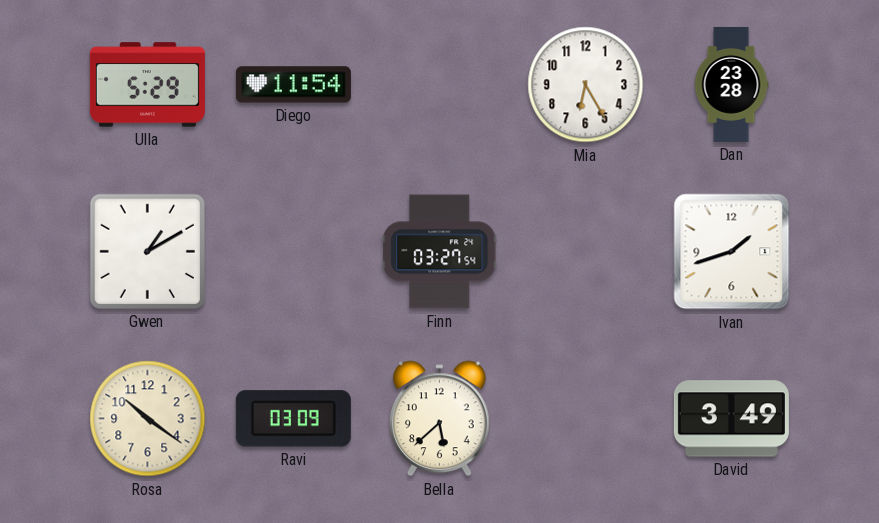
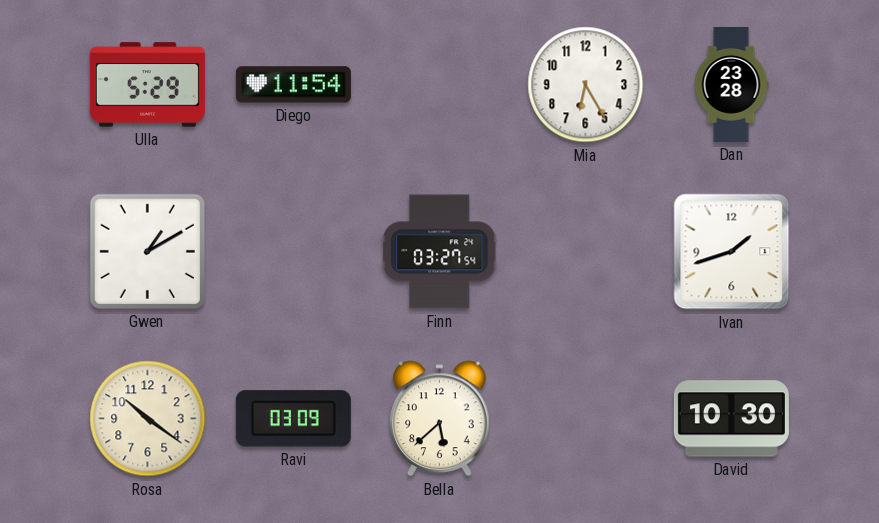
David: 3:49 -> 10:30
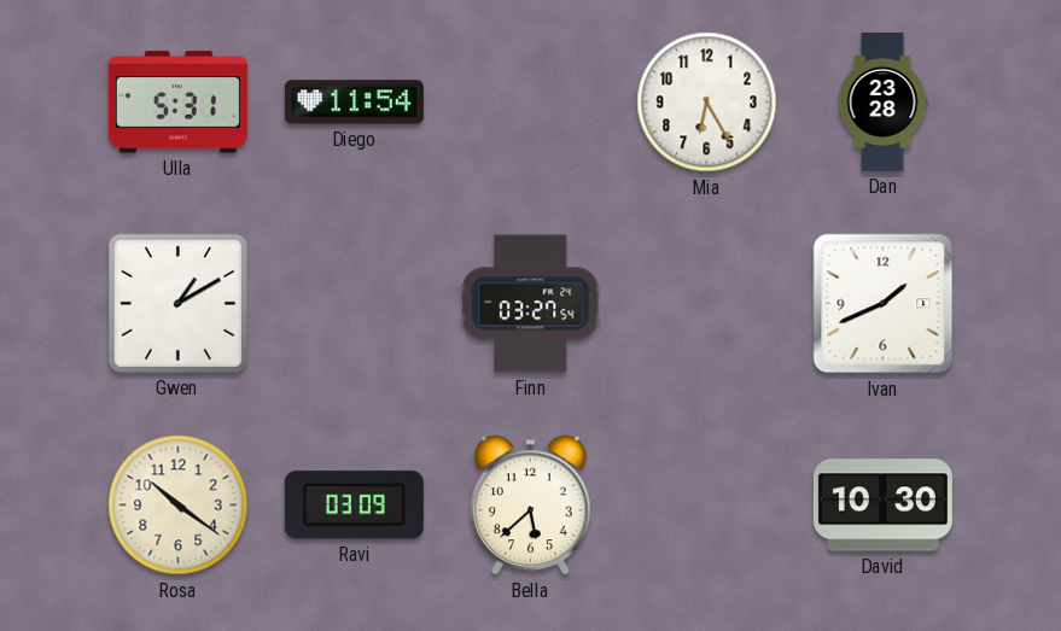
Ulla: 5:29 -> 5:31
Ivan: 1:42 -> 1:41
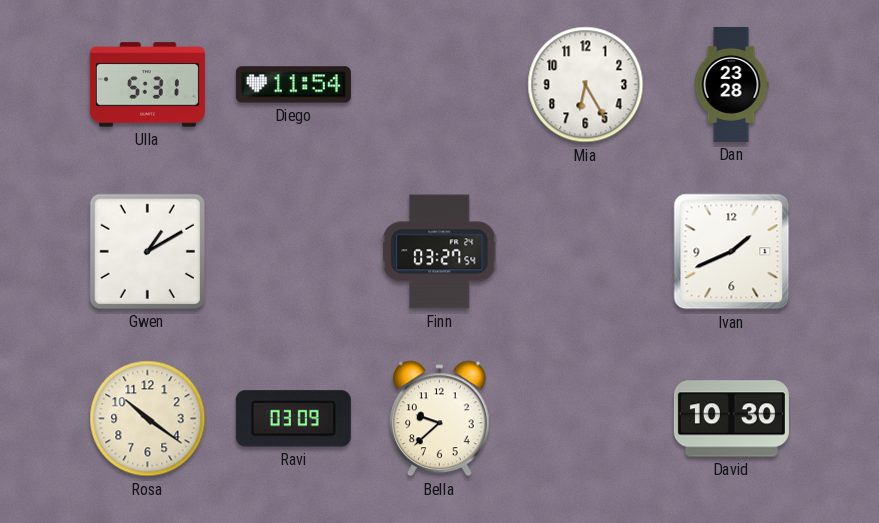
Bella: 5:38 -> 9:38
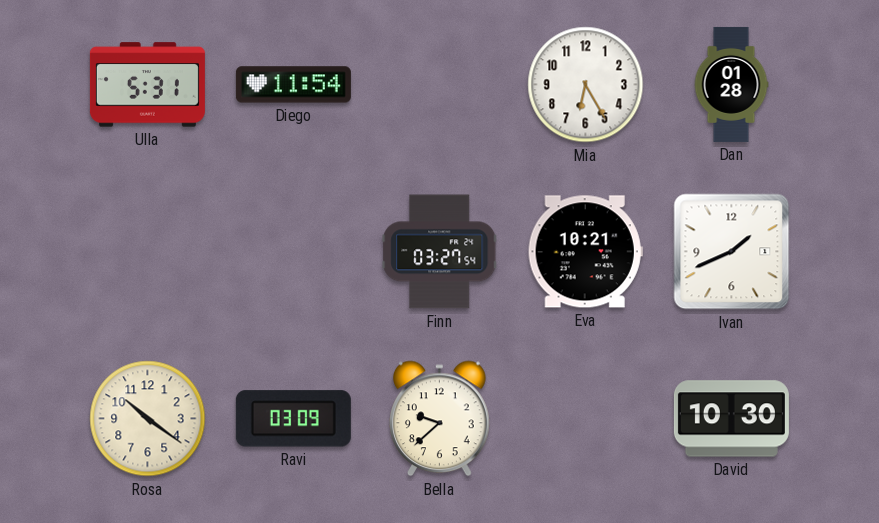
Dan: 23:28 -> 01:28
Gwen: 1:10 -> none
Eva: none -> 10:21
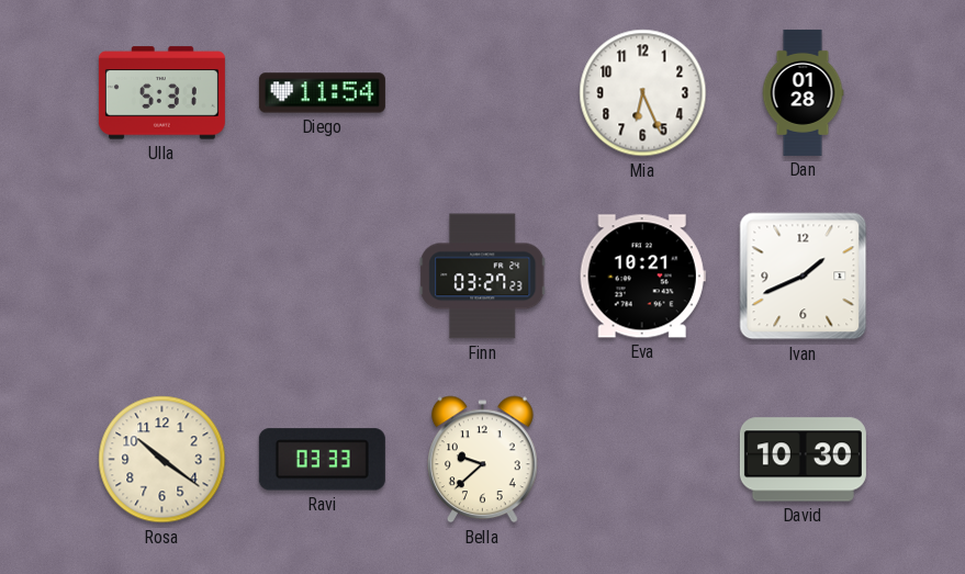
Mia: 6:25 -> 6:26
Finn: 03:27:54 -> 03:27:23
Ravi: 03:09 -> 03:33
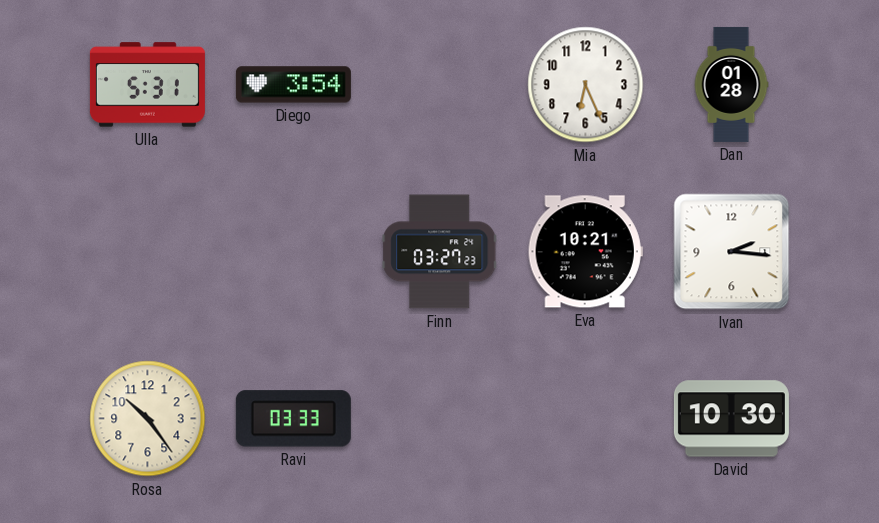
Diego: 11:54 -> 3:54
Ivan: 1:41 -> 2:16
Rosa: 10:21 -> 10:24
Bella: 9:38 -> none
